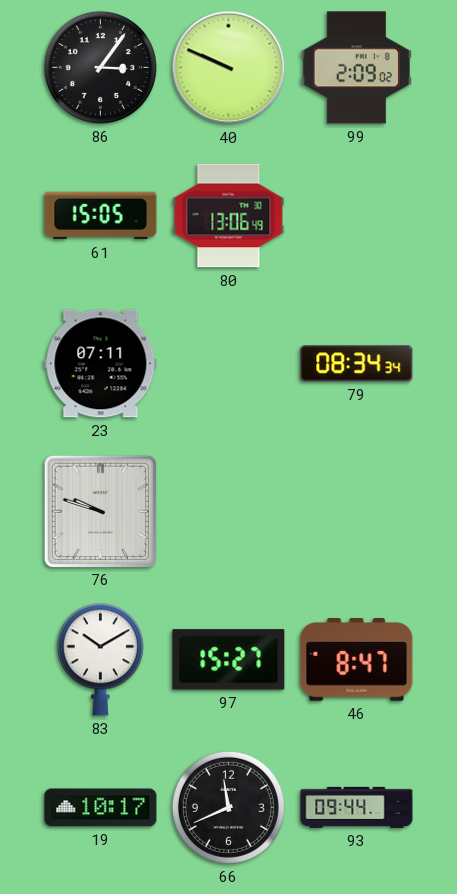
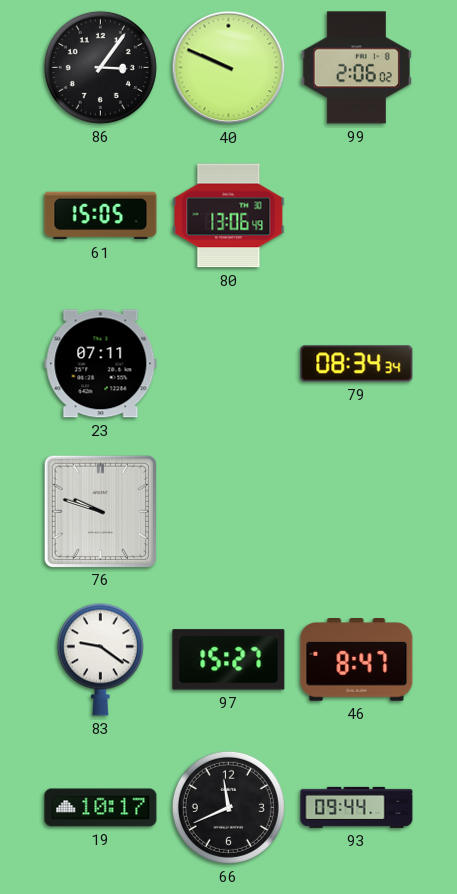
99: 2:09 -> 2:06
83: 10:10 -> 9:21
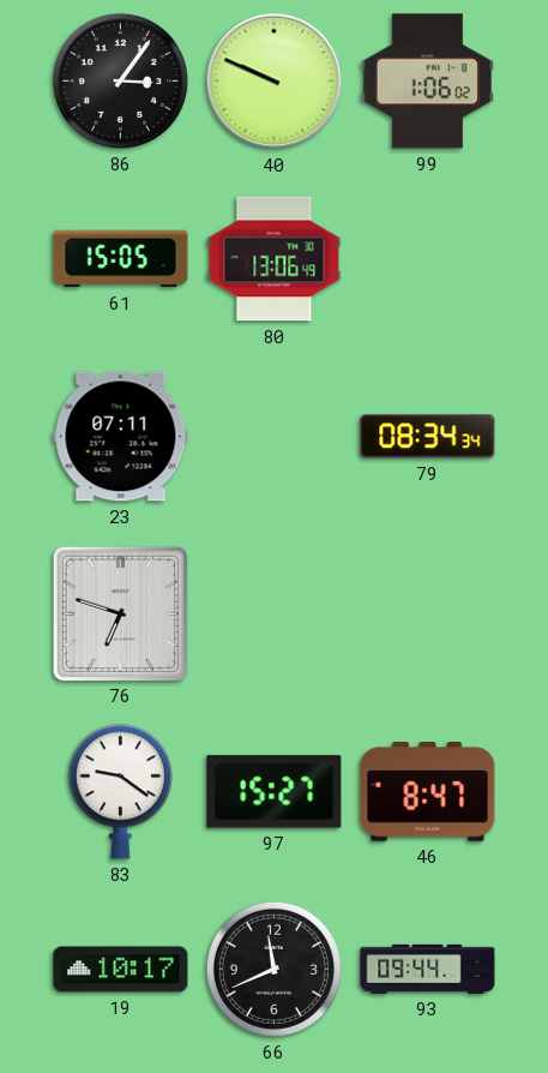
99: 2:06 -> 1:06
76: 9:48 -> 6:48
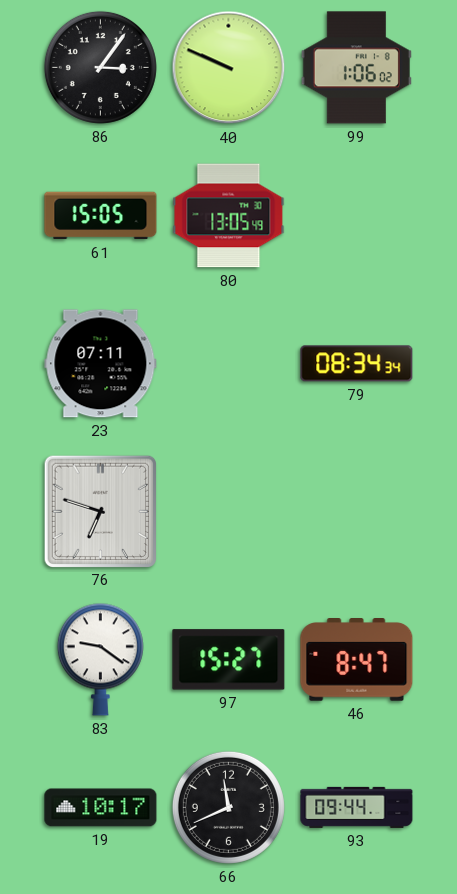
80: 13:06 -> 13:05
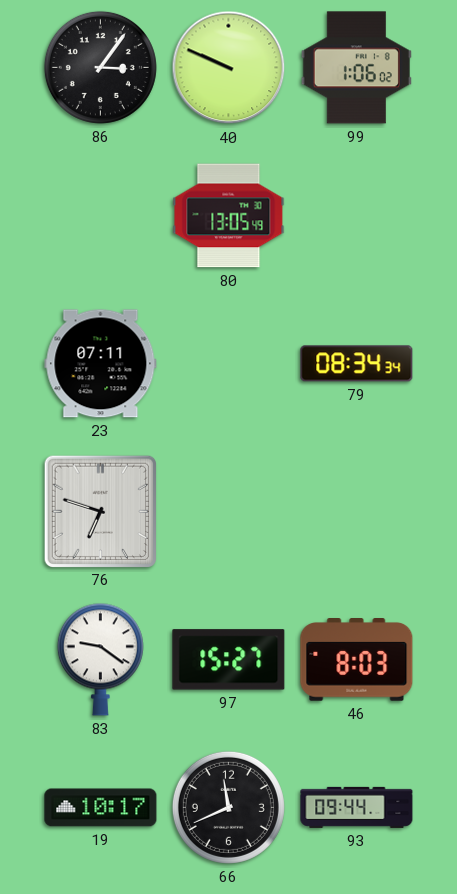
61: 15:05 -> none
46: 8:47 -> 8:03
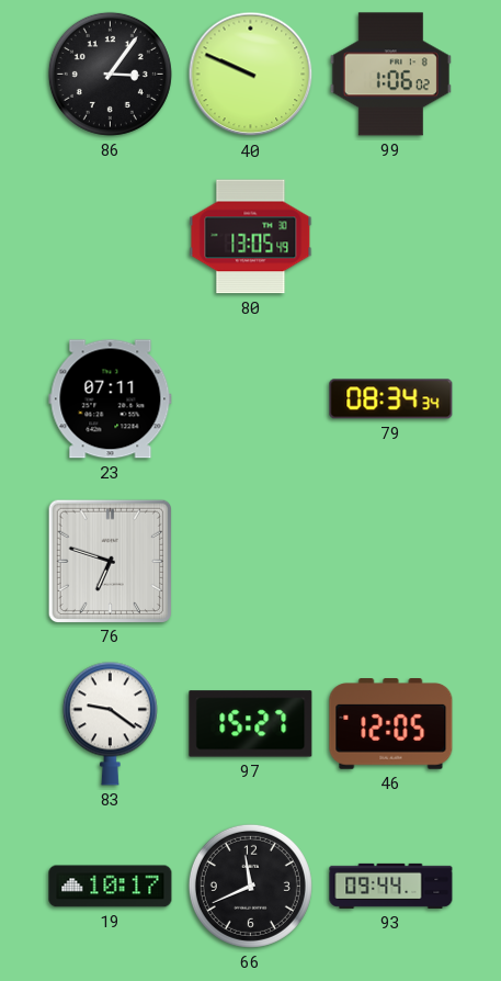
46: 8:03 -> 12:05
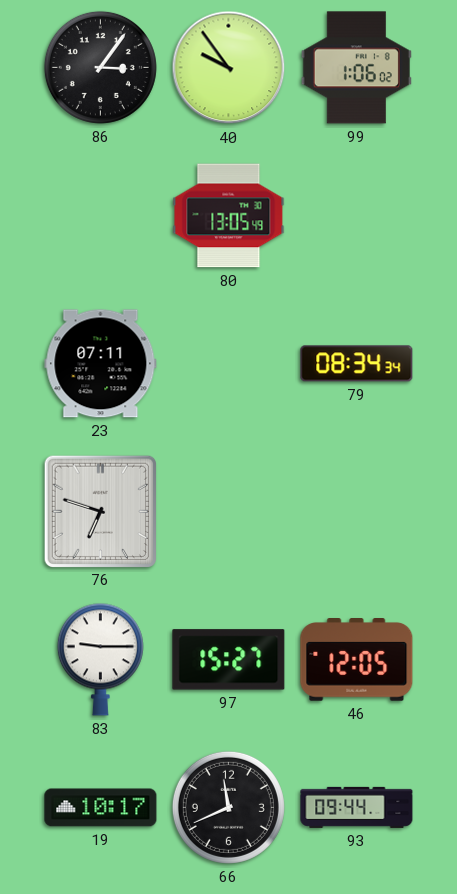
40: 9:49 -> 9:54
83: 9:21 -> 9:15
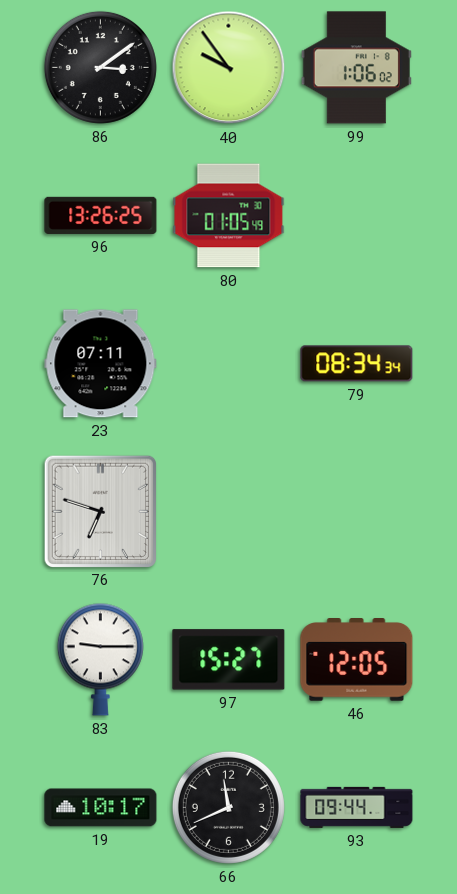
86: 3:06 -> 3:09
96: none -> 13:26
80: 13:05 -> 01:05
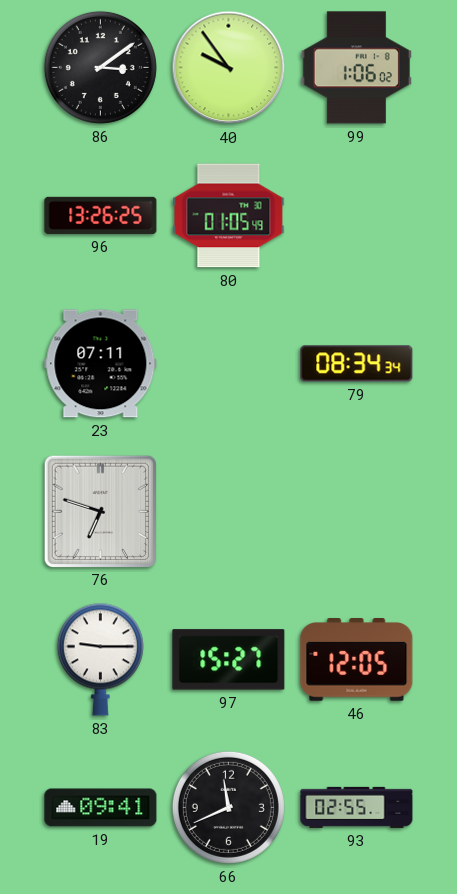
19: 10:17 -> 09:41
93: 09:44 -> 02:55
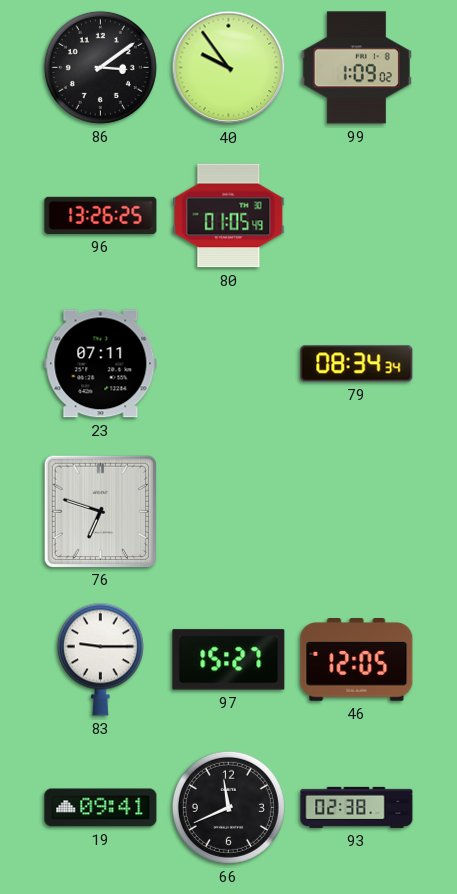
99: 1:06 -> 1:09
93: 02:55 -> 02:38
